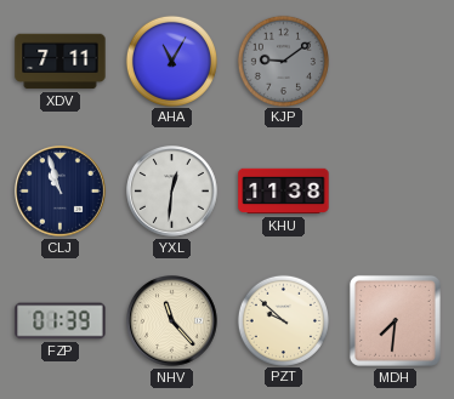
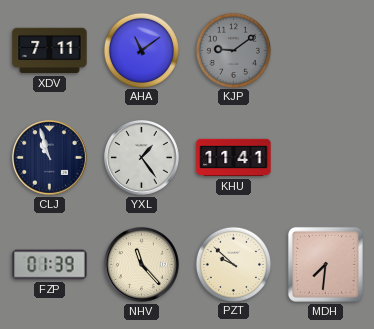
AHA: 11:05 -> 11:09
YXL: 12:31 -> 1:24
KHU: 11:38 -> 11:41
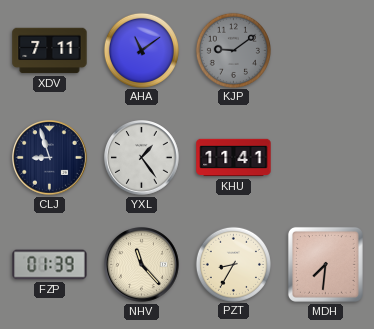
CLJ: 10:57 -> 8:57
PZT: 9:52 -> 8:35
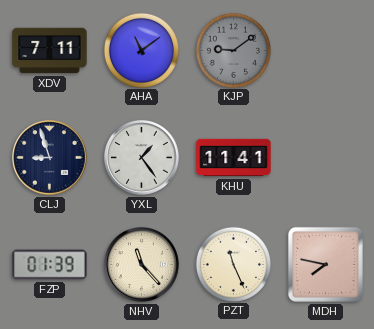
PZT: 8:35 -> 11:26
MDH: 7:31 -> 7:47
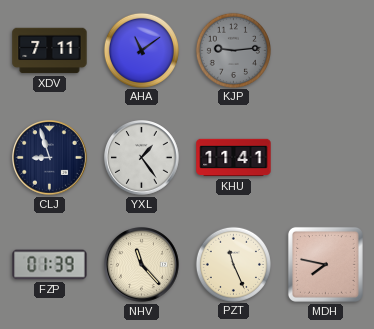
KJP: 9:09 -> 9:14
